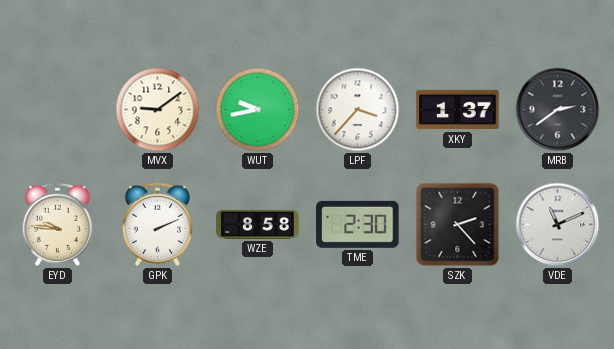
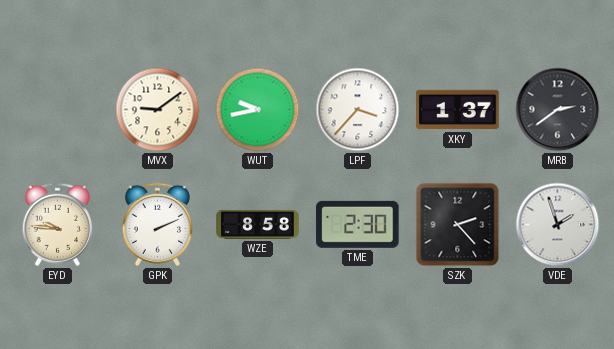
VDE: 11:11 -> 1:57
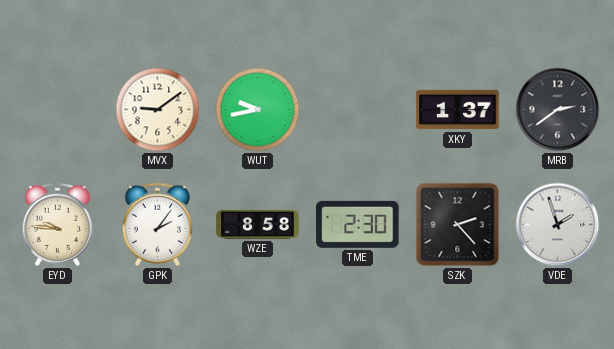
LPF: 3:37 -> none
GPK: 2:11 -> 2:06
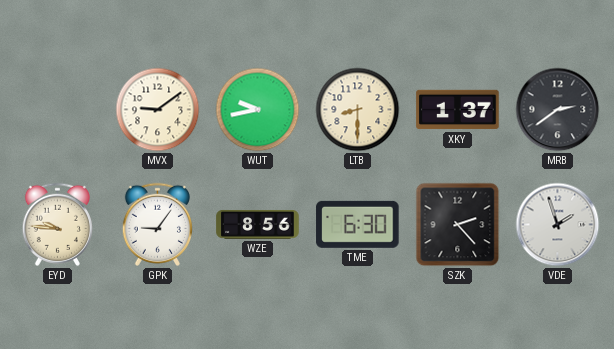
LTB: none -> 8:30
GPK: 2:06 -> 9:06
WZE: 8:58 -> 8:56
TME: 2:30 -> 6:30
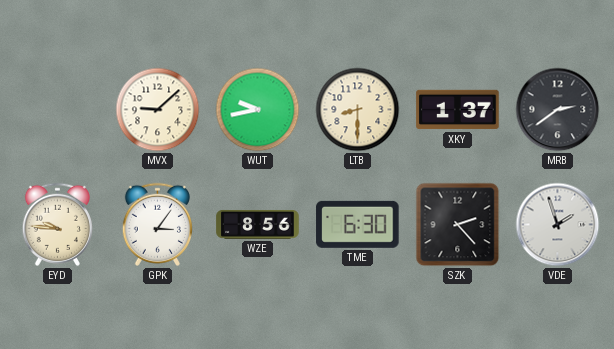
MVX: 9:09 -> 9:08
GPK: 9:06 -> 3:06
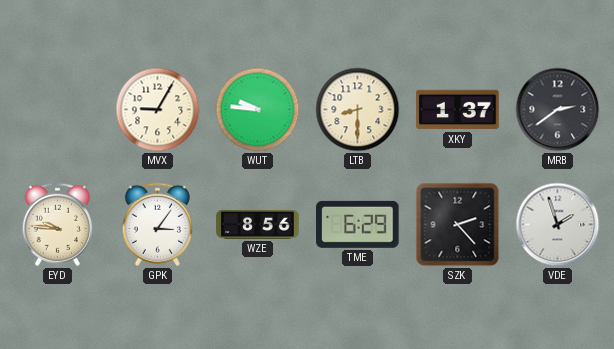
MVX: 9:08 -> 9:05
WUT: 9:43 -> 9:46
TME: 6:30 -> 6:29
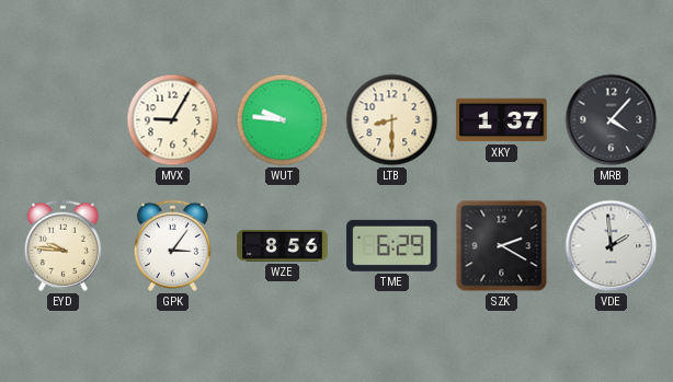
MRB: 2:39 -> 4:07
SZK: 2:23 -> 2:20
VDE: 1:57 -> 1:59
